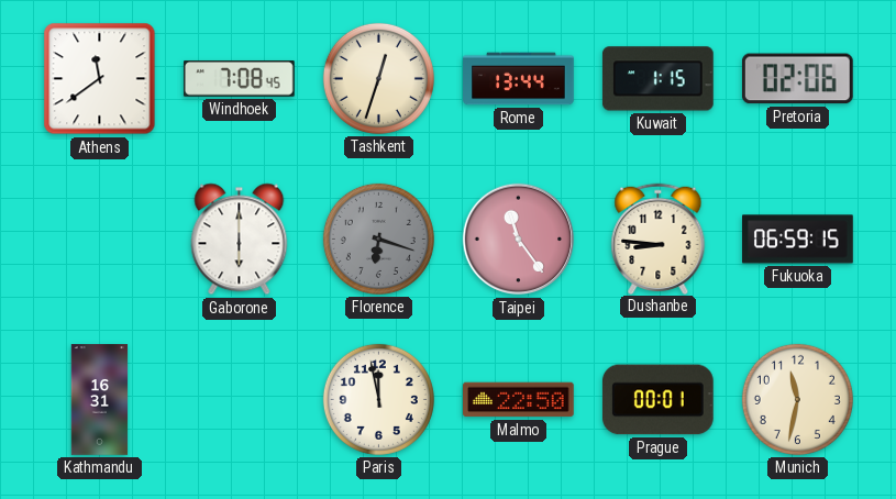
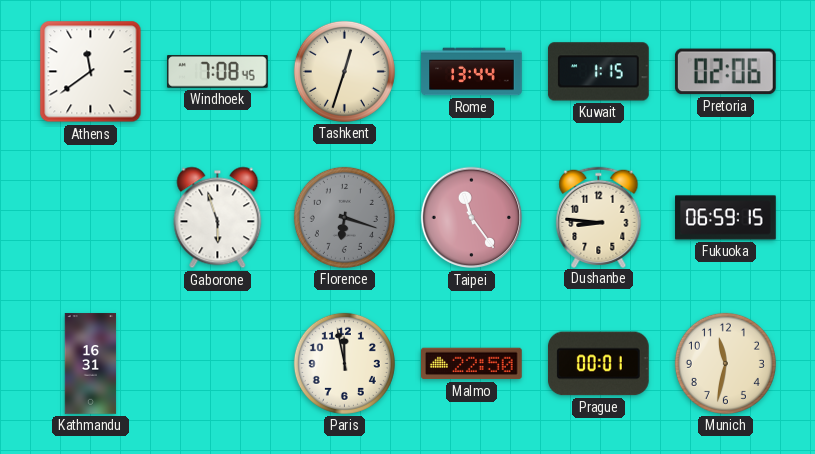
Gaborone: 6:00 -> 5:57
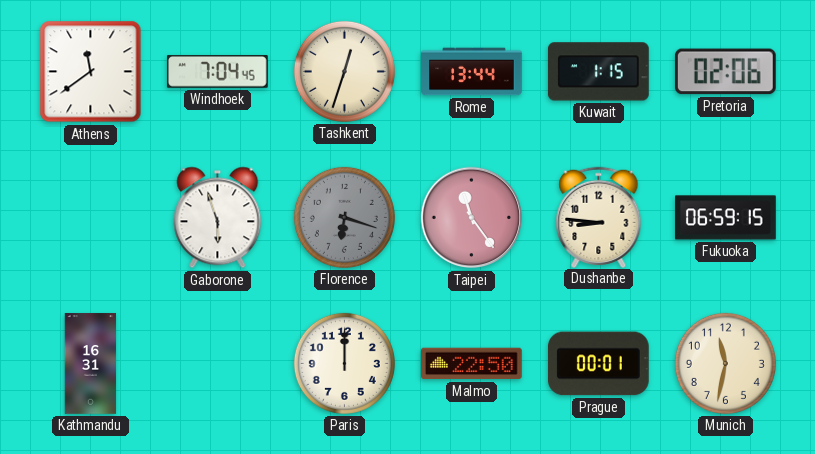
Windhoek: 7:08 -> 7:04
Paris: 11:58 -> 12:00
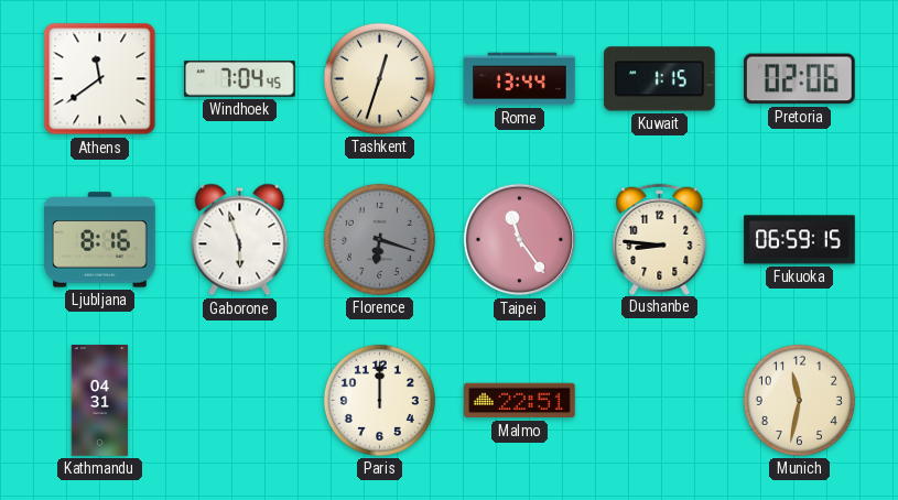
Ljubljana: none -> 8:16
Kathmandu: 16:31 -> 04:31
Malmo: 22:50 -> 22:51
Prague: 00:01 -> none
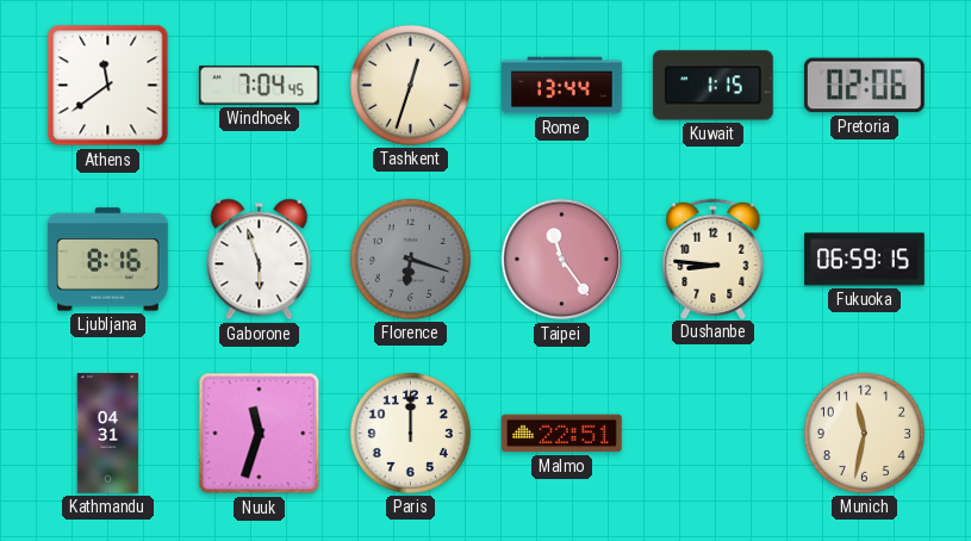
Nuuk: none -> 11:33
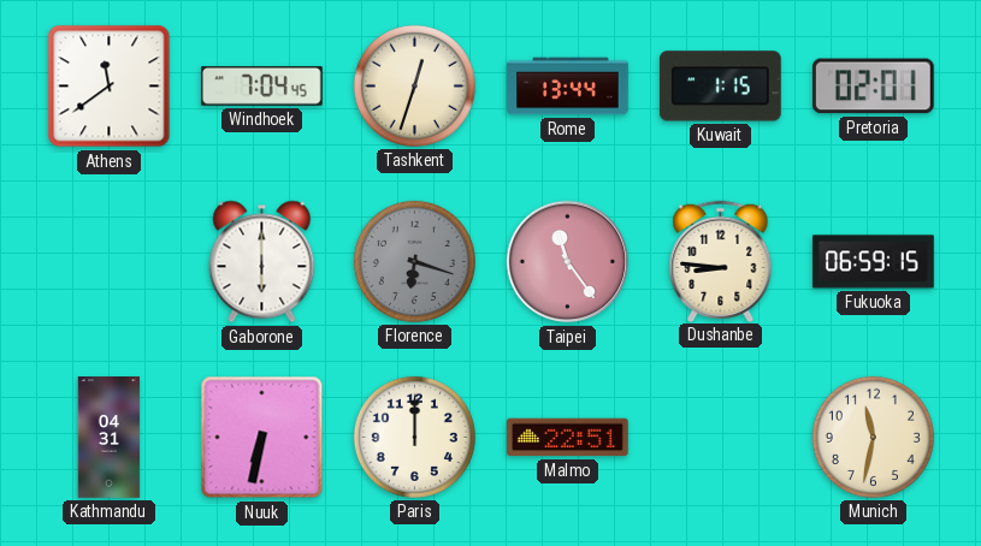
Pretoria: 02:06 -> 02:01
Ljubljana: 8:16 -> none
Gaborone: 5:57 -> 6:00
Nuuk: 11:33 -> 6:32
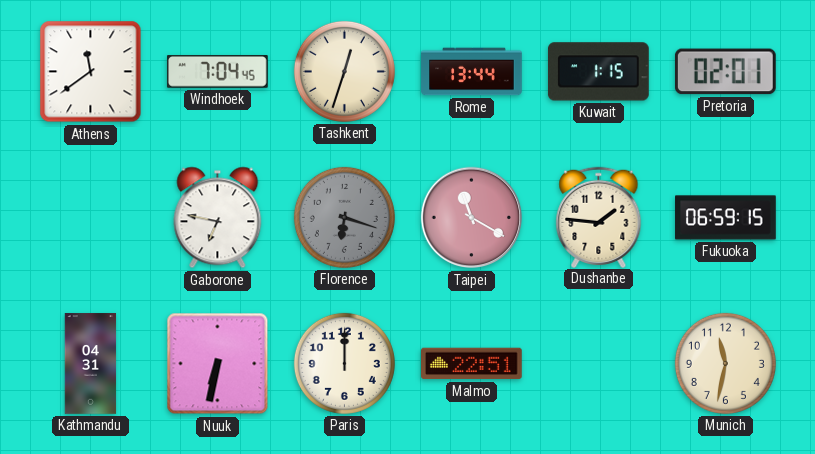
Gaborone: 6:00 -> 6:47
Taipei: 11:24 -> 11:20
Dushanbe: 8:46 -> 1:46
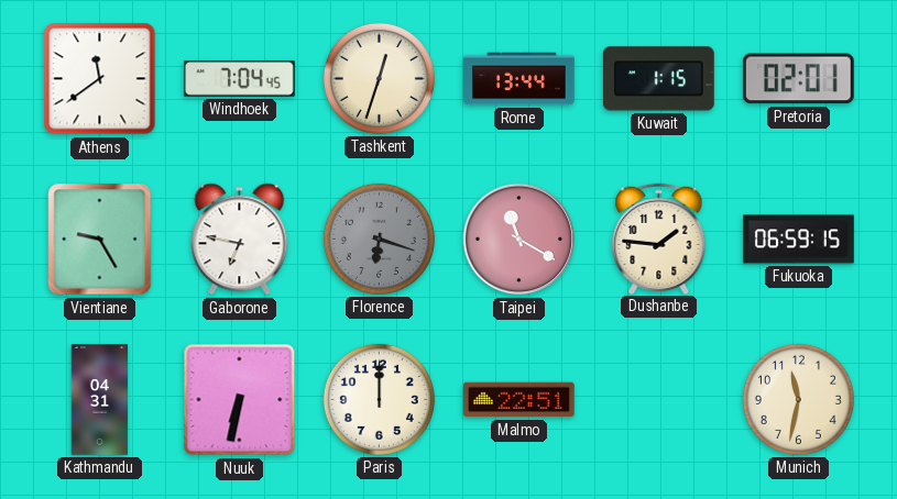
Vientiane: none -> 9:25
